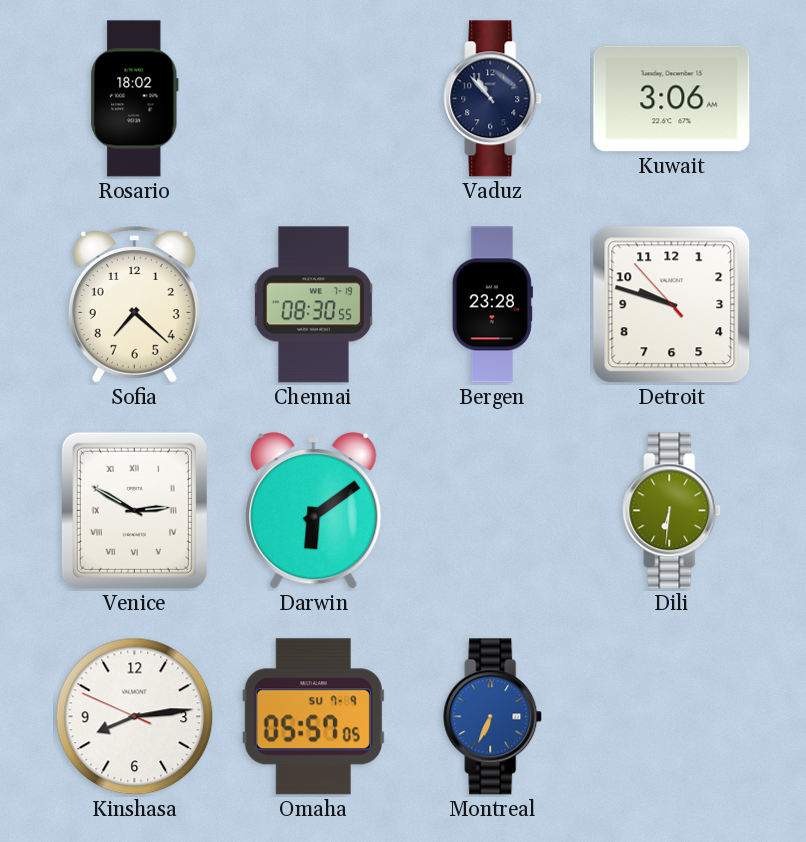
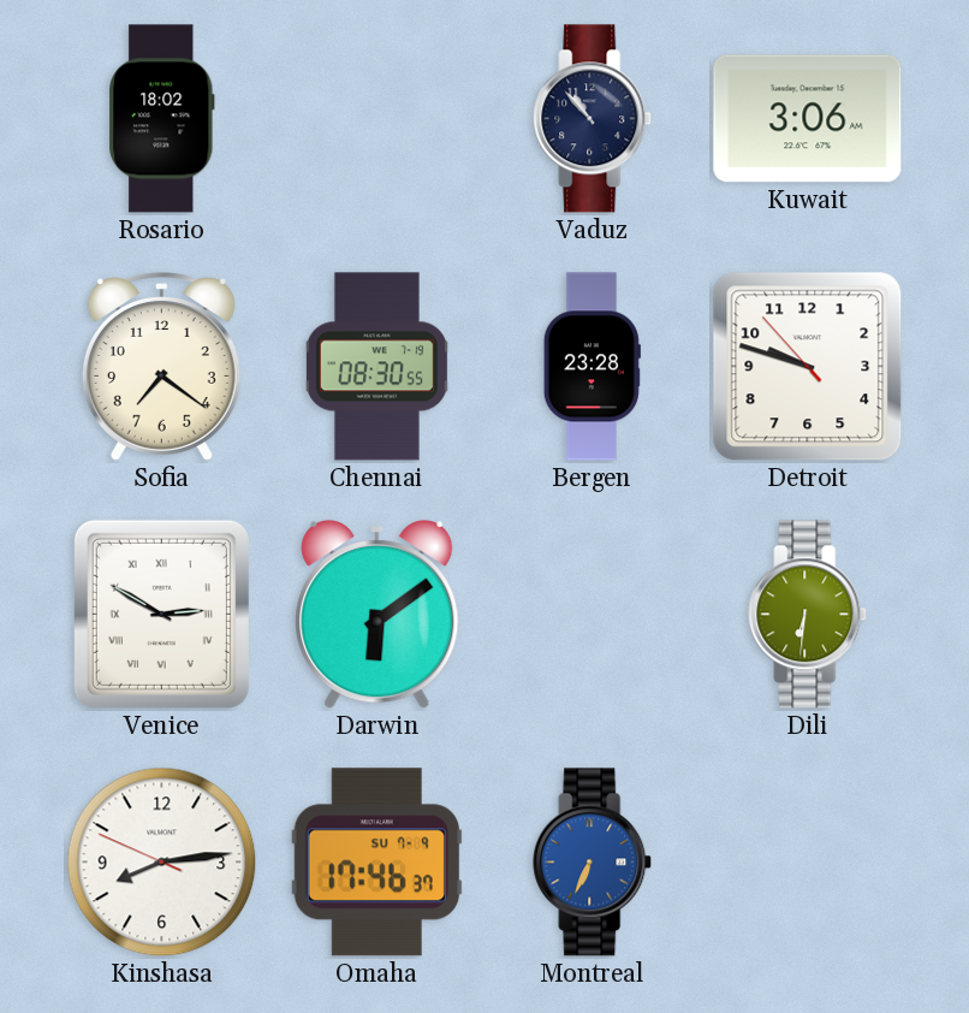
Sofia: 7:22 -> 7:21
Omaha: 05:57 -> 17:46
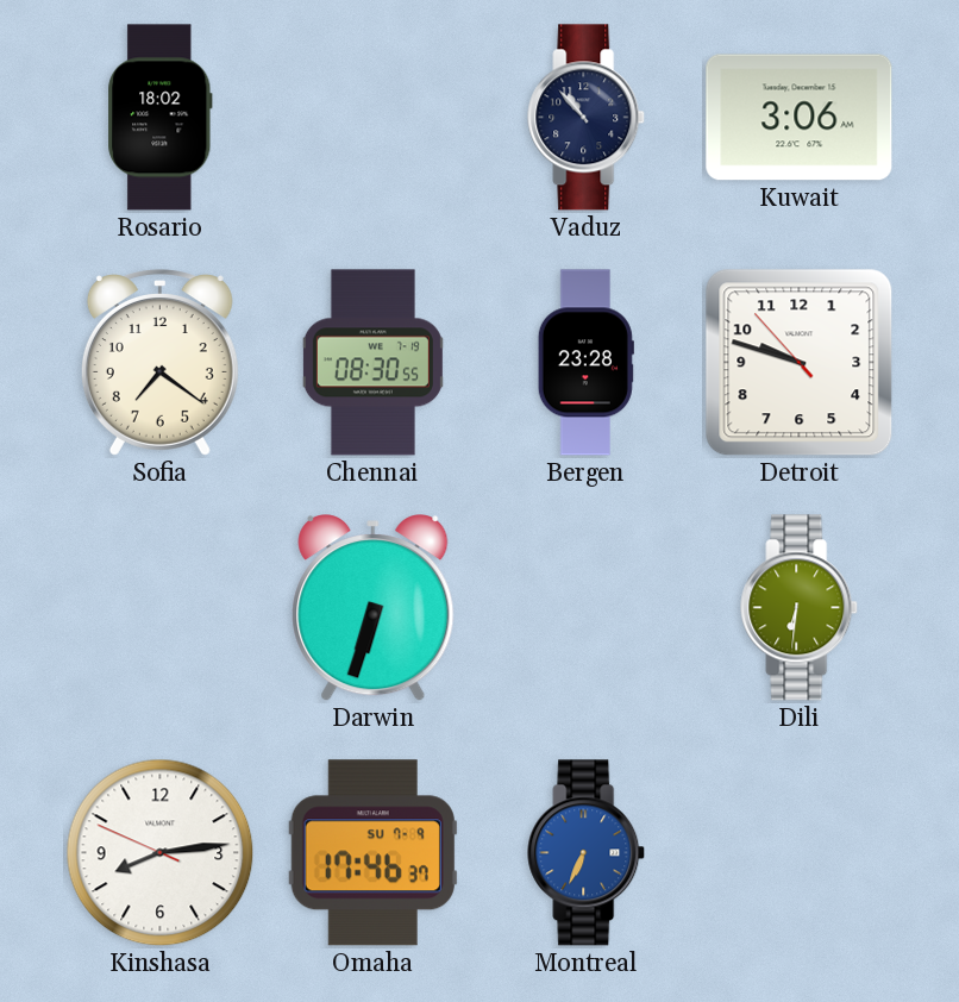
Venice: 2:50 -> none
Darwin: 6:09 -> 6:33
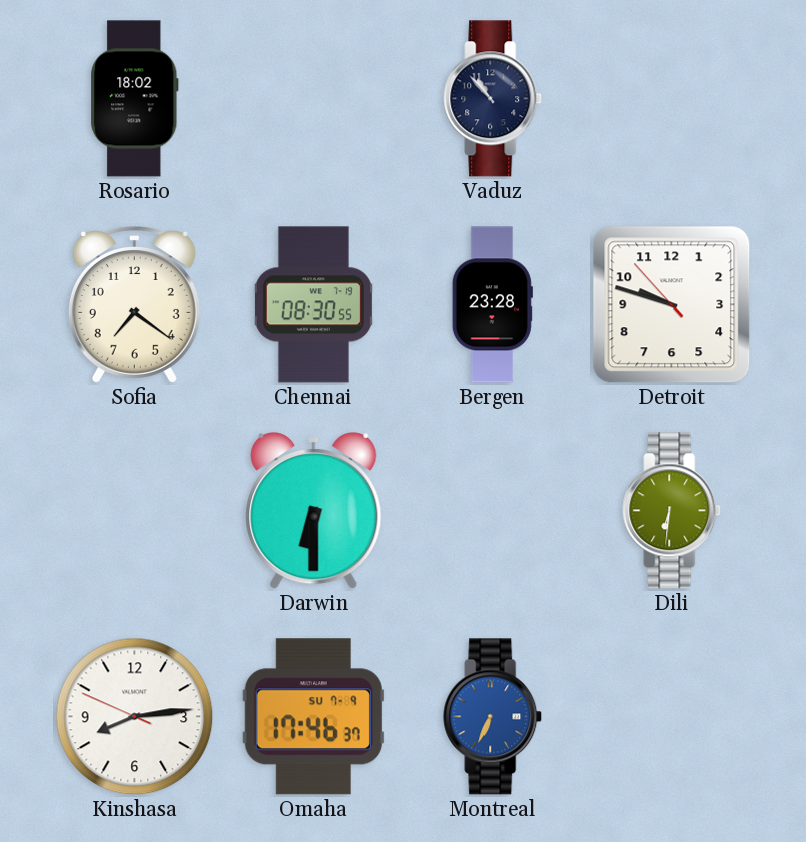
Kuwait: 3:06 -> none
Darwin: 6:33 -> 6:30
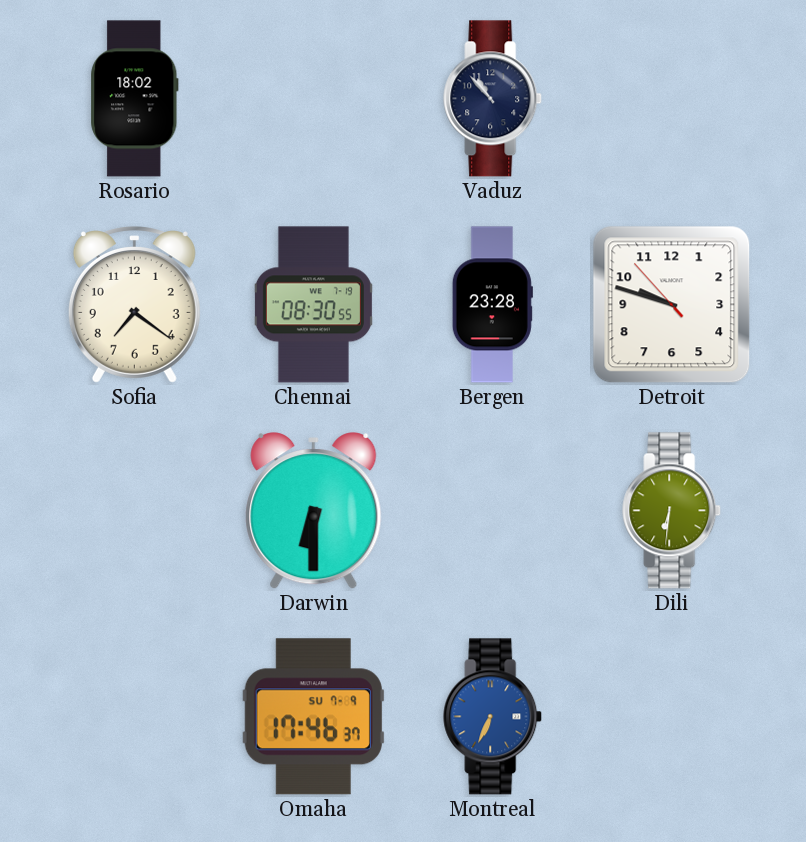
Kinshasa: 8:13 -> none
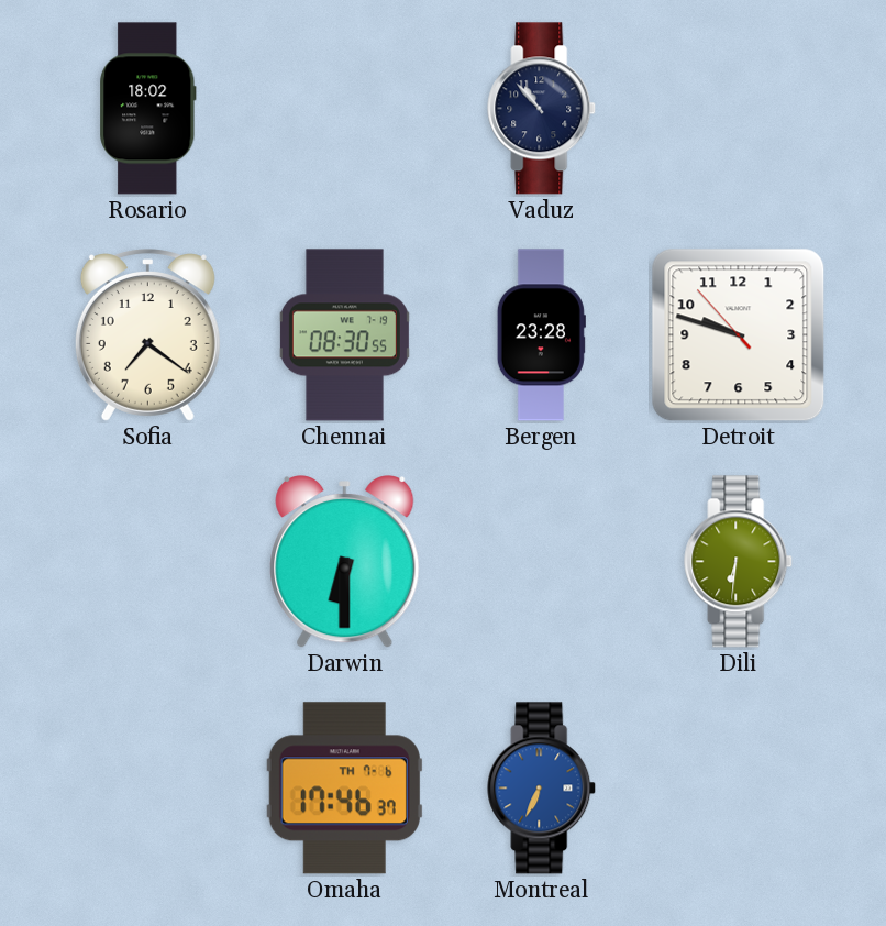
Omaha date: SU 7-9 -> TH 7-6
